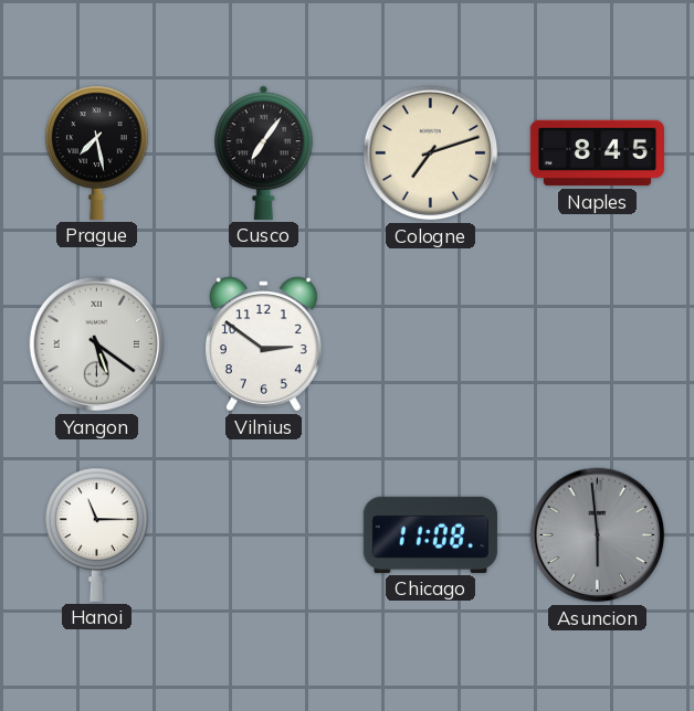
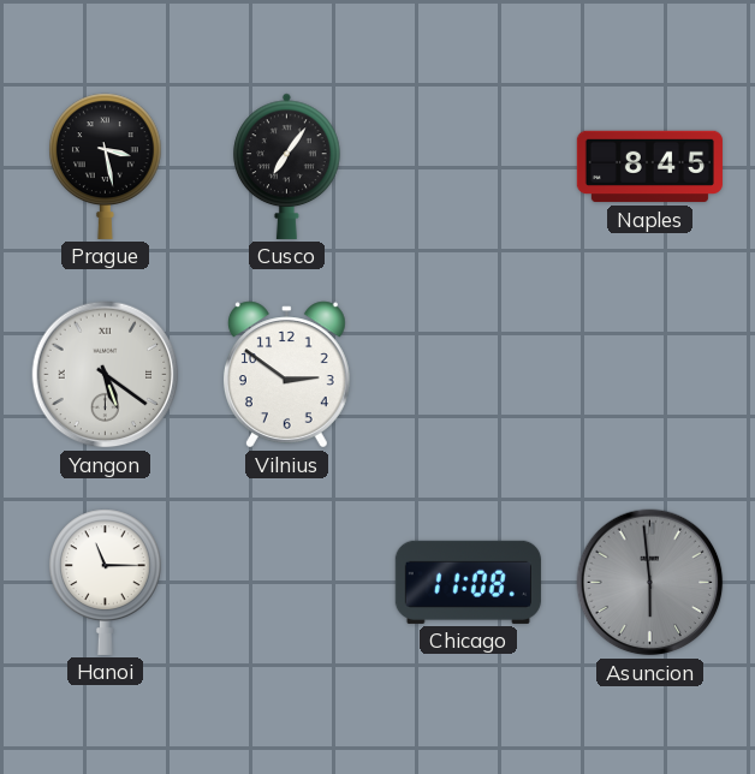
Prague: 7:28 -> 3:28
Cologne: 7:12 -> none
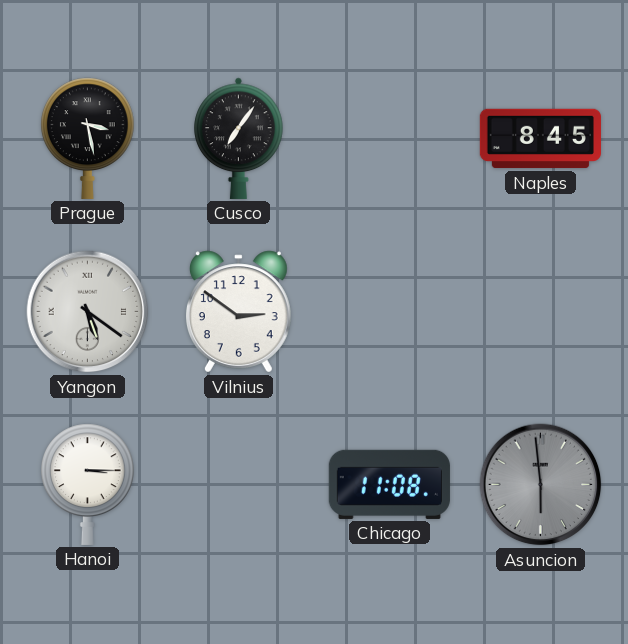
Hanoi: 11:15 -> 3:15
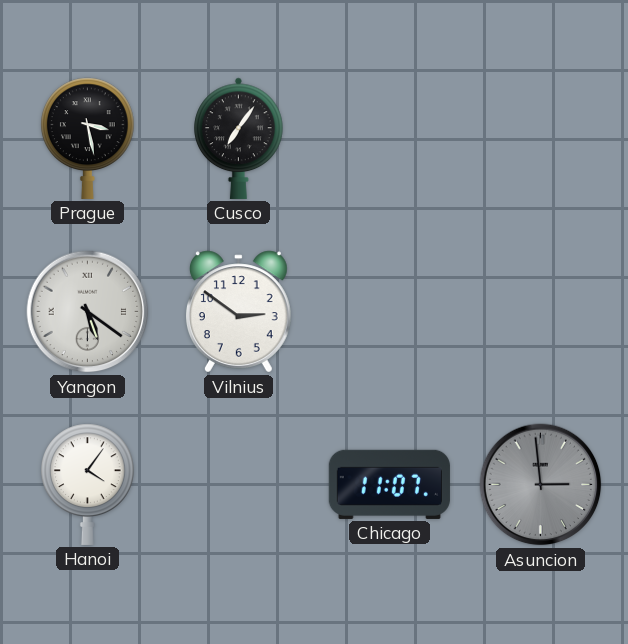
Naples: 8:45 -> none
Hanoi: 3:15 -> 4:06
Chicago: 11:08 -> 11:07
Asuncion: 5:59 -> 2:59
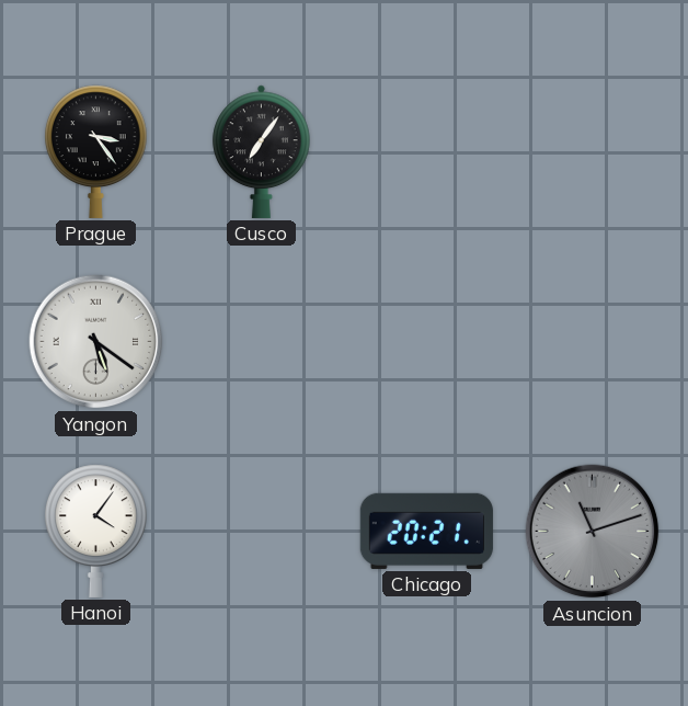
Prague: 3:28 -> 3:24
Vilnius: 2:51 -> none
Chicago: 11:07 -> 20:21
Asuncion: 2:59 -> 11:12
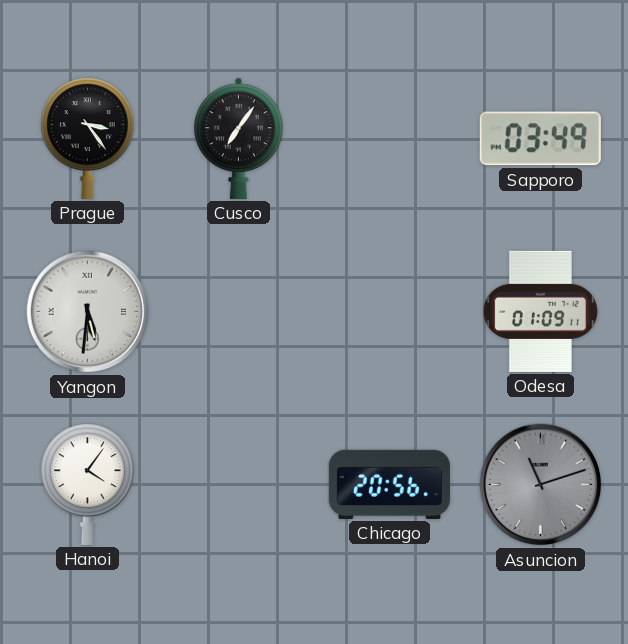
Sapporo: none -> 03:49
Yangon: 5:21 -> 5:31
Odesa: none -> 01:09
Chicago: 20:21 -> 20:56
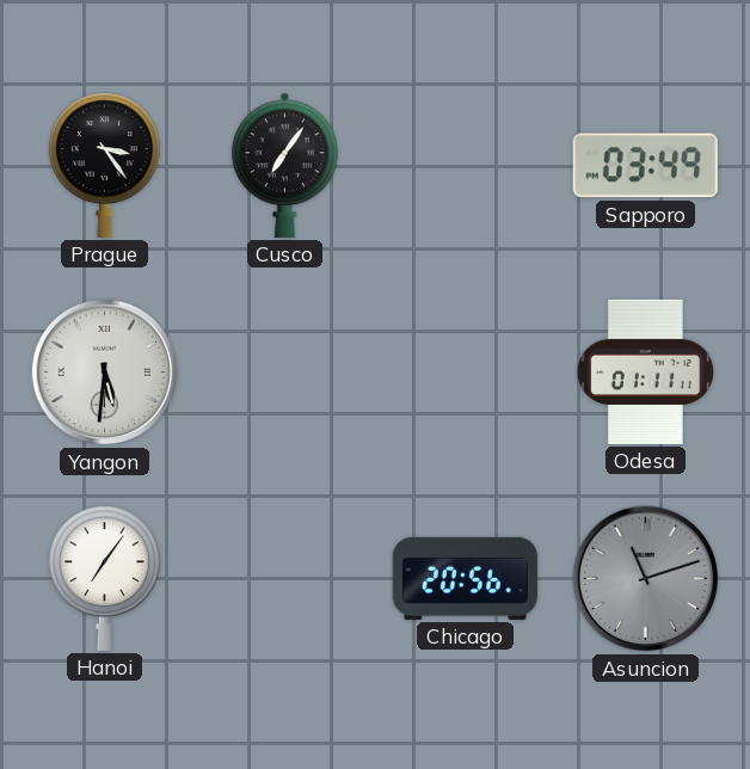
Odesa: 01:09 -> 01:11
Hanoi: 4:06 -> 7:06
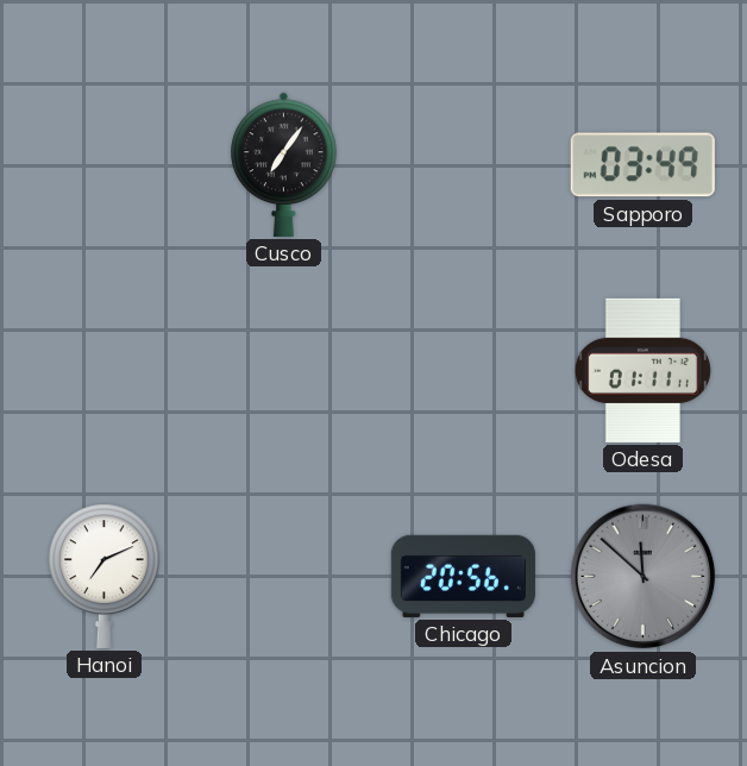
Prague: 3:24 -> none
Yangon: 5:31 -> none
Hanoi: 7:06 -> 7:11
Asuncion: 11:12 -> 11:52
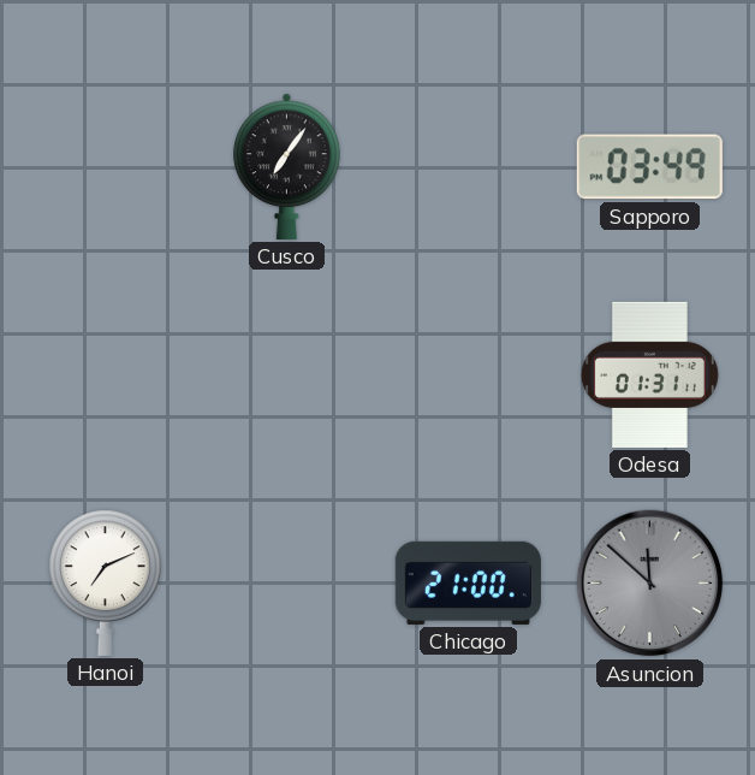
Odesa: 01:11 -> 01:31
Chicago: 20:56 -> 21:00
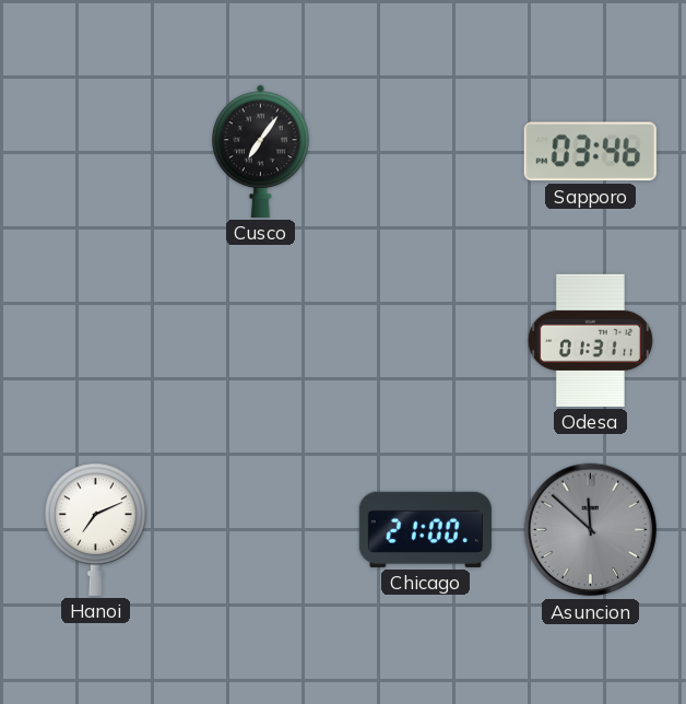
Sapporo: 03:49 -> 03:46
